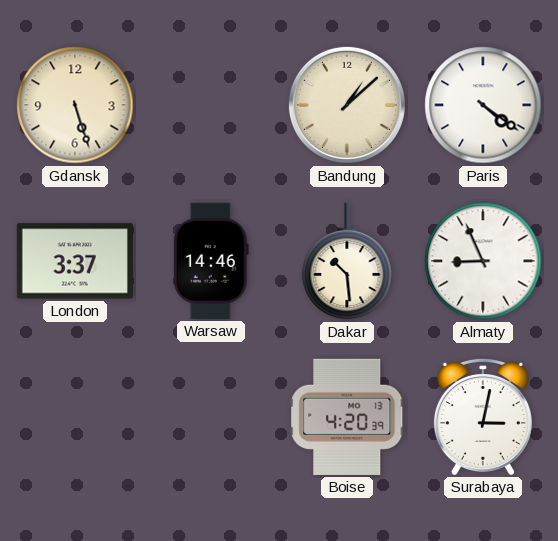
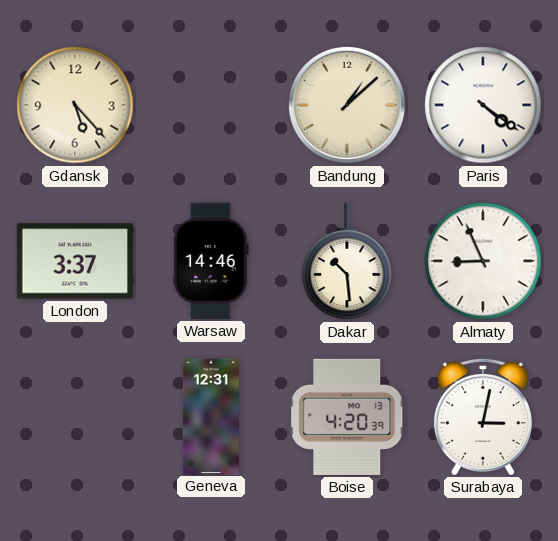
Gdansk: 5:27 -> 5:23
Geneva: none -> 12:31
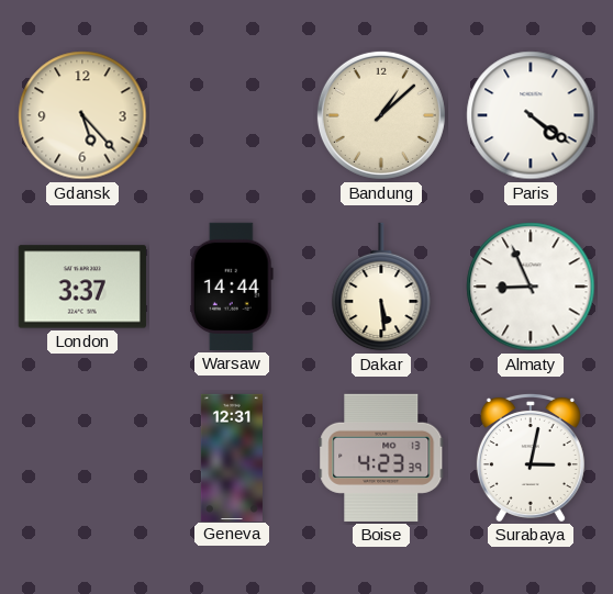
Warsaw: 14:46 -> 14:44
Dakar: 10:29 -> 5:29
Boise: 4:20 -> 4:23
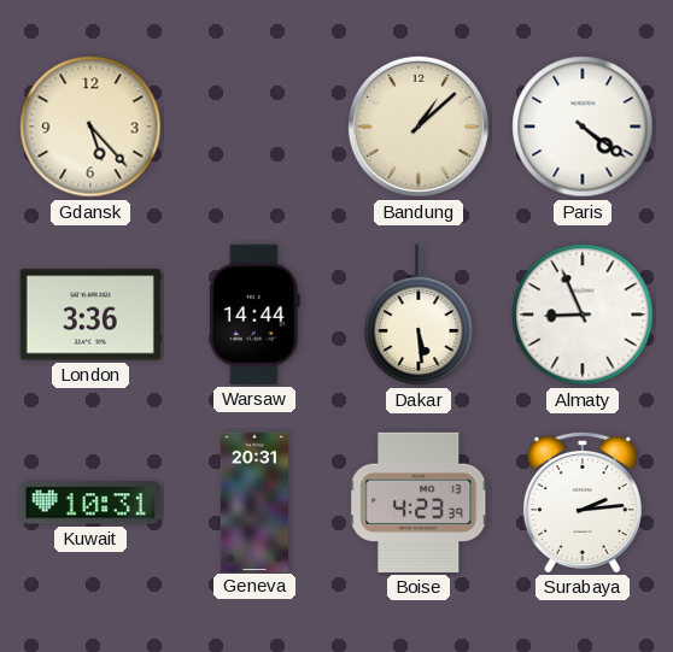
London: 3:37 -> 3:36
Kuwait: none -> 10:31
Geneva: 12:31 -> 20:31
Surabaya: 3:02 -> 2:14
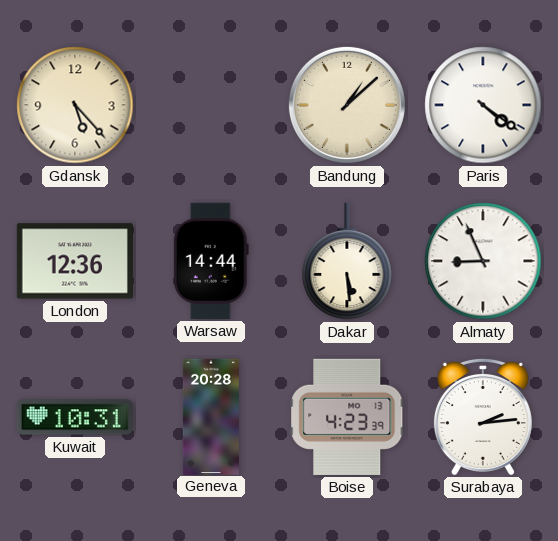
London: 3:36 -> 12:36
Geneva: 20:31 -> 20:28
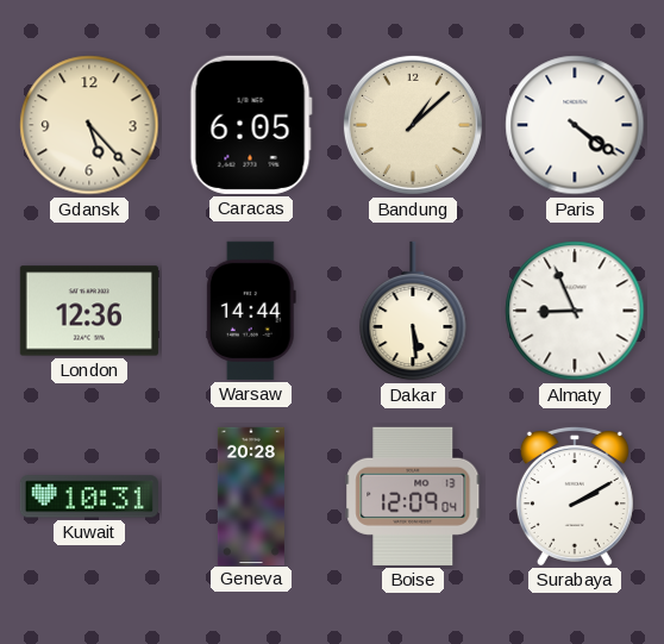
Caracas: none -> 6:05
Boise: 4:23 -> 12:09
Surabaya: 2:14 -> 2:10
